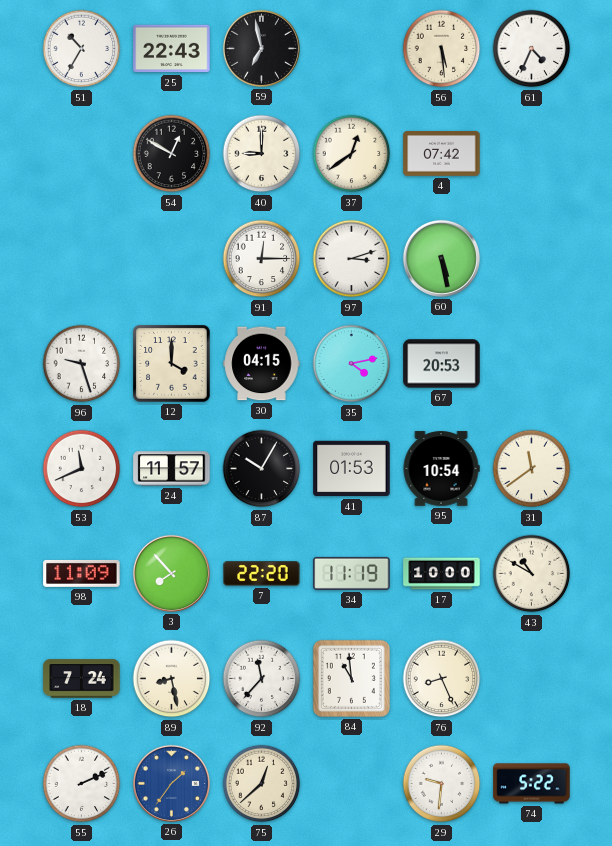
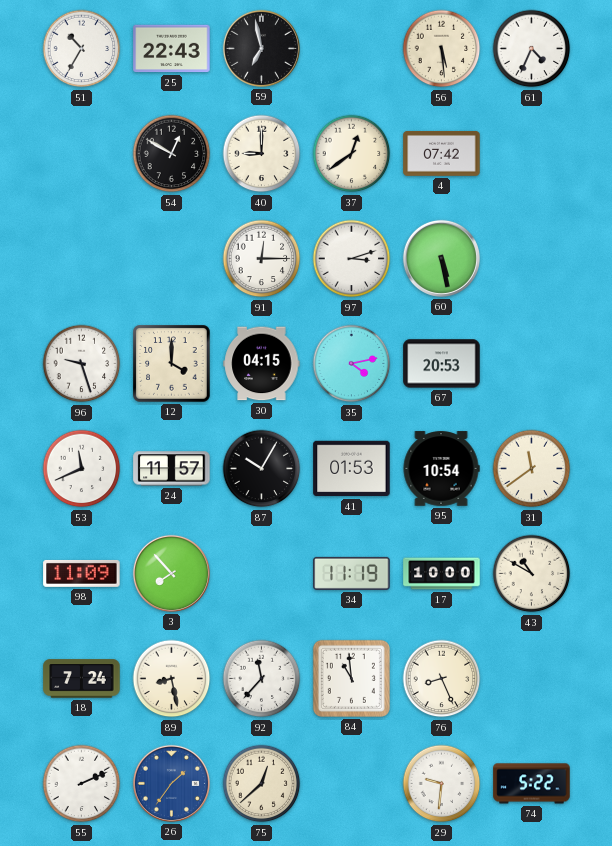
7: 22:20 -> none
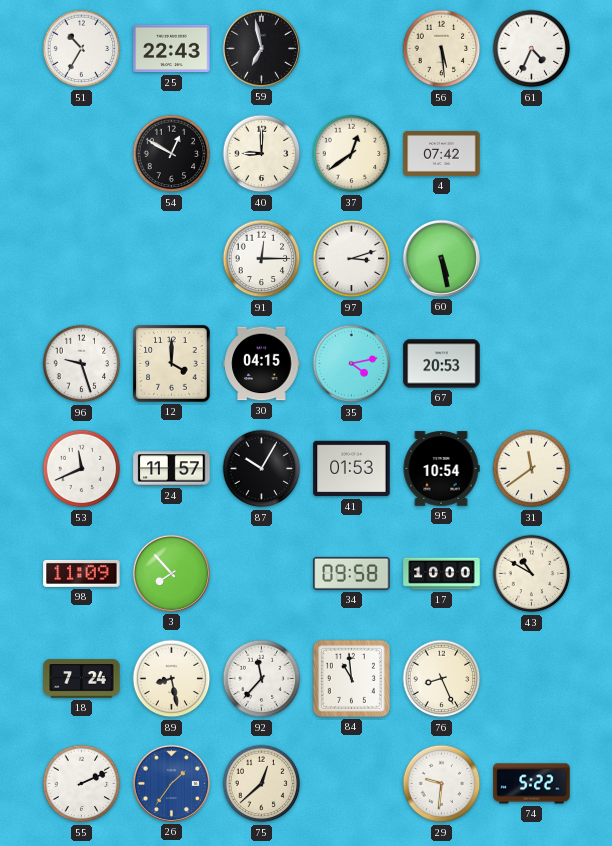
34: 11:19 -> 09:58
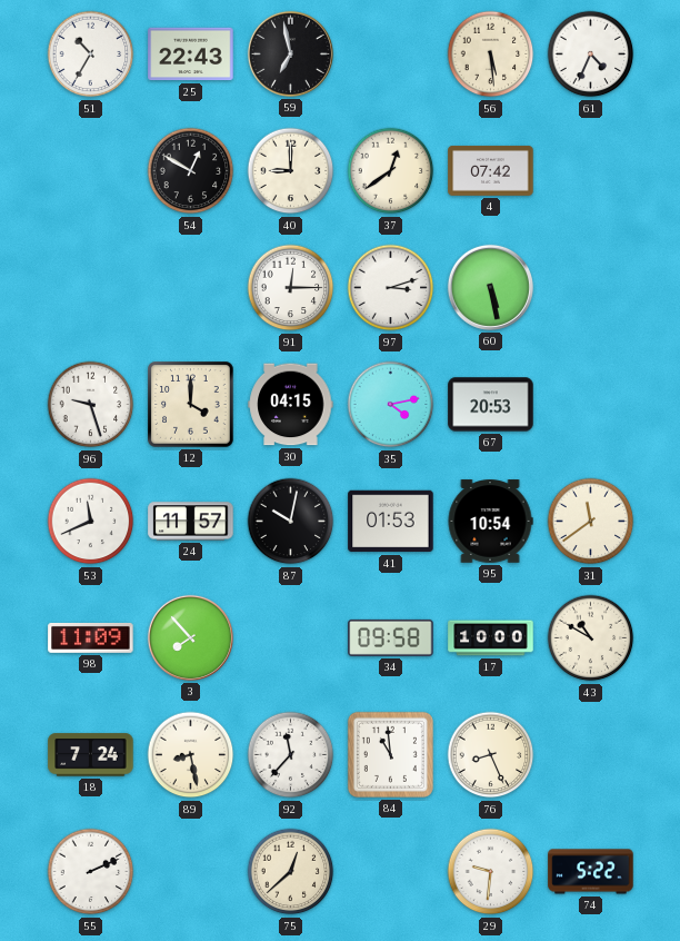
87: 10:05 -> 10:02
26: 1:36 -> none
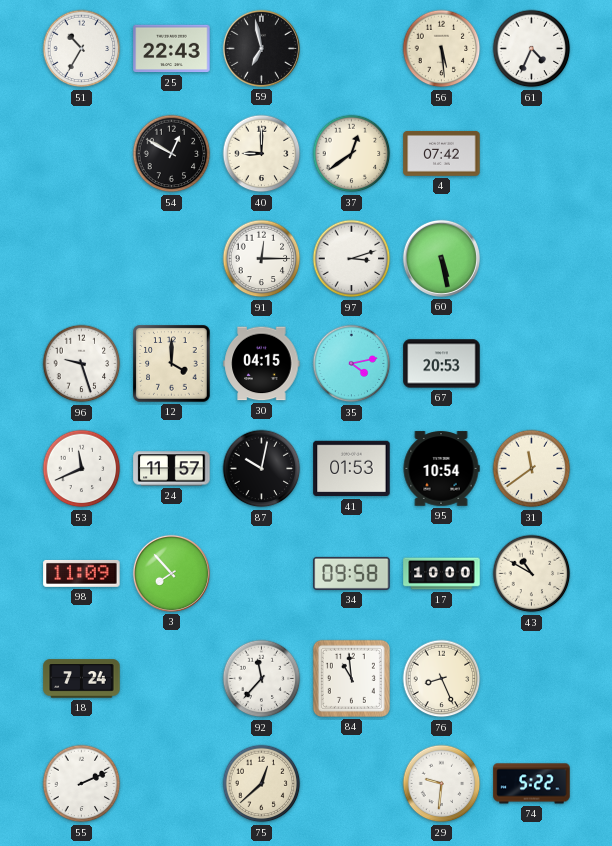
89: 8:28 -> none
